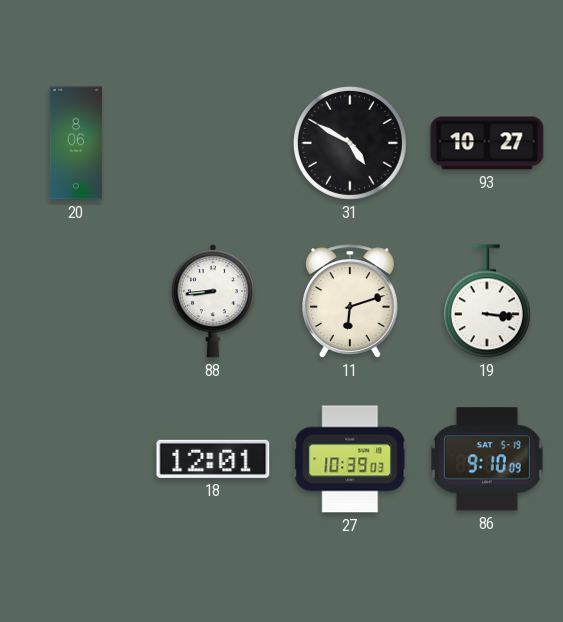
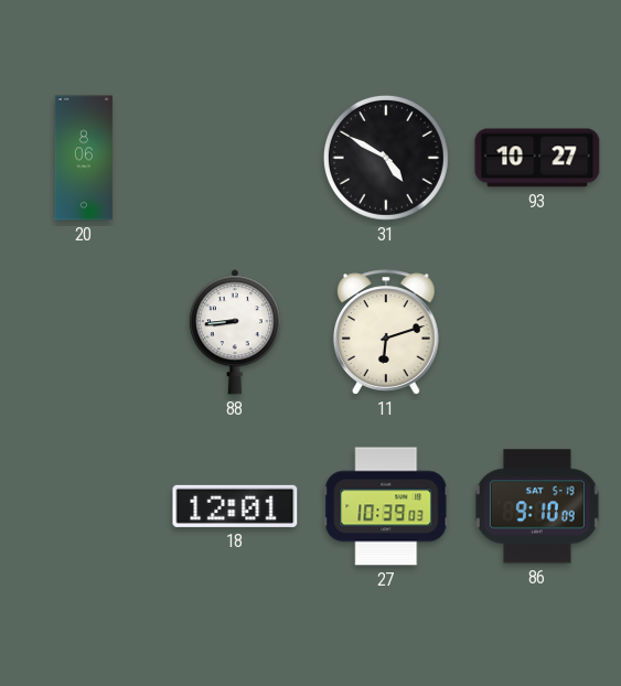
19: 3:16 -> none
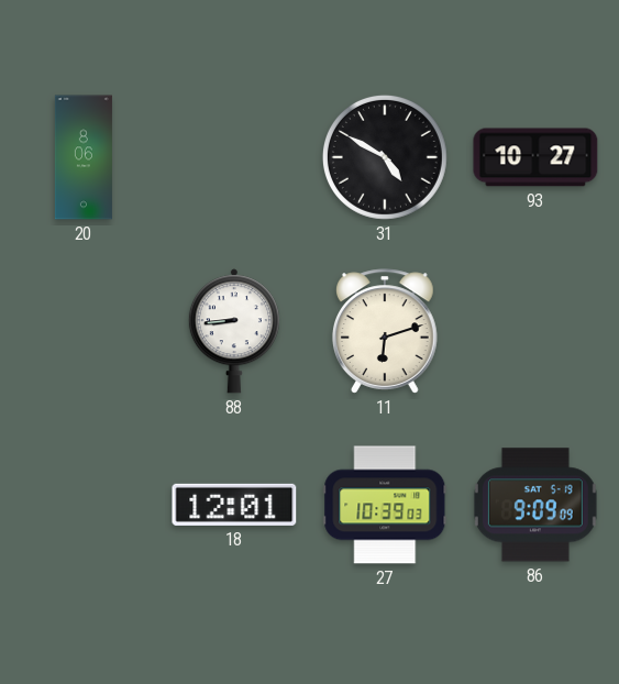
86: 9:10 -> 9:09
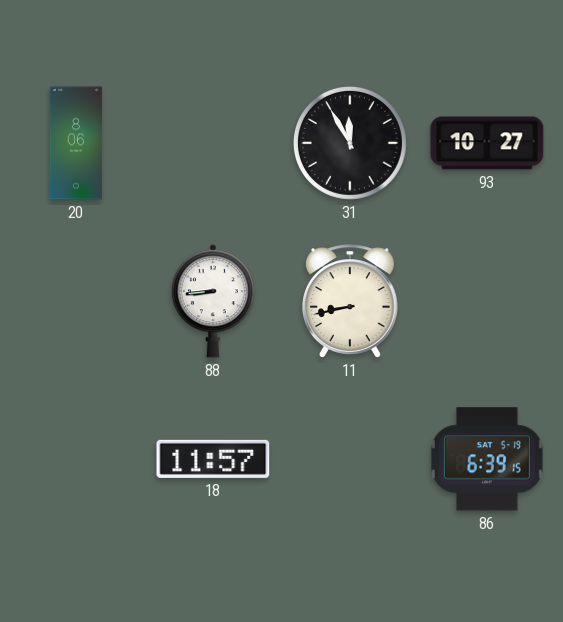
31: 4:50 -> 11:55
11: 6:12 -> 8:43
18: 12:01 -> 11:57
27: 10:39 -> none
86: 9:09 -> 6:39
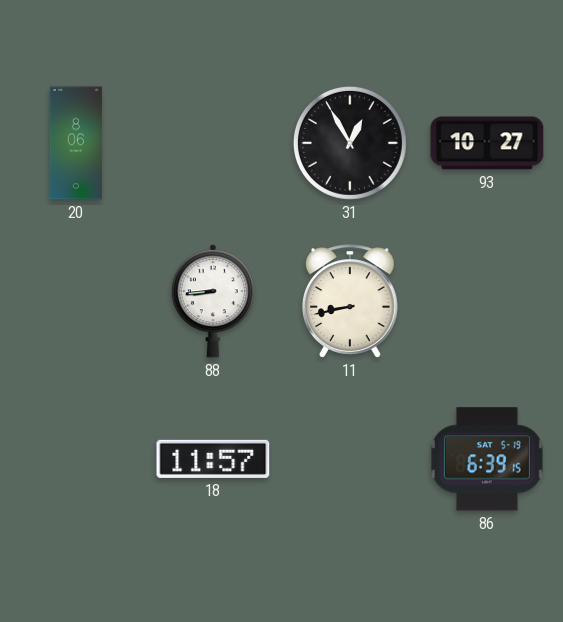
31: 11:55 -> 12:55
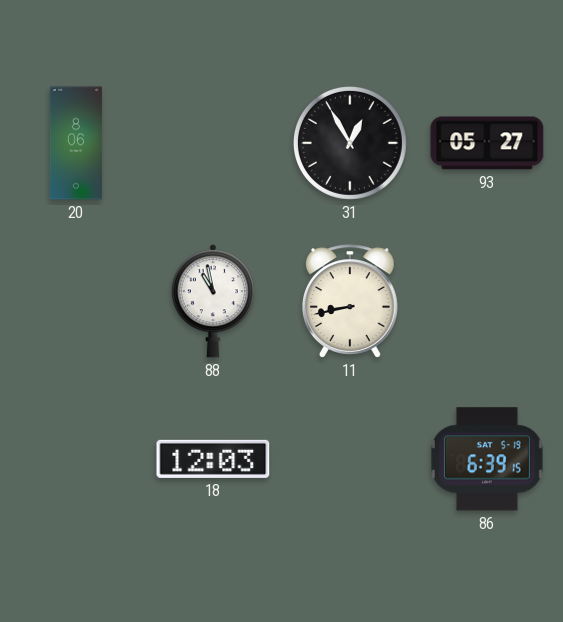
93: 10:27 -> 05:27
88: 8:44 -> 10:58
18: 11:57 -> 12:03
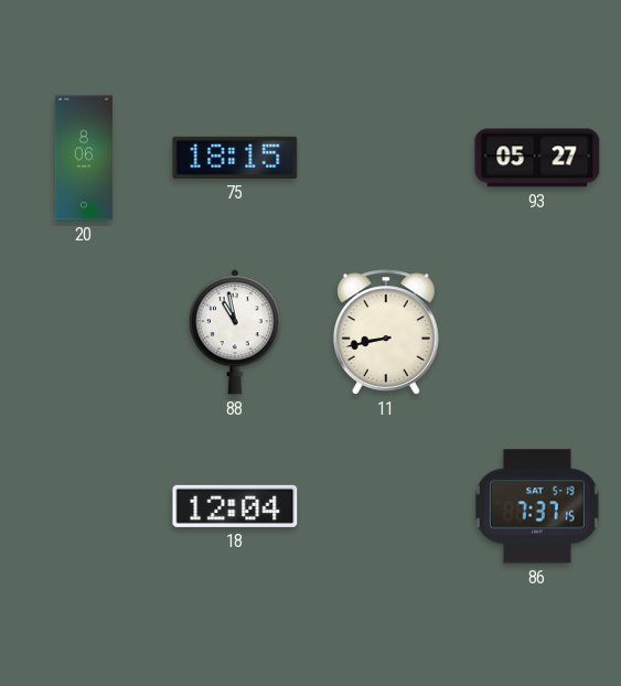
75: none -> 18:15
31: 12:55 -> none
18: 12:03 -> 12:04
86: 6:39 -> 7:37
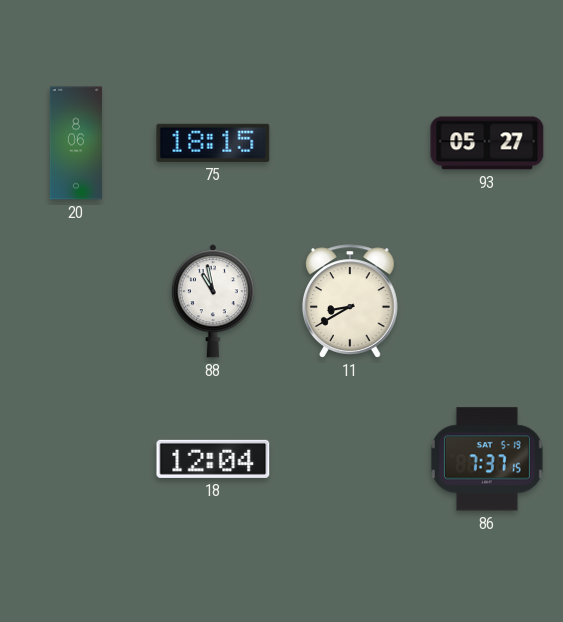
11: 8:43 -> 8:40
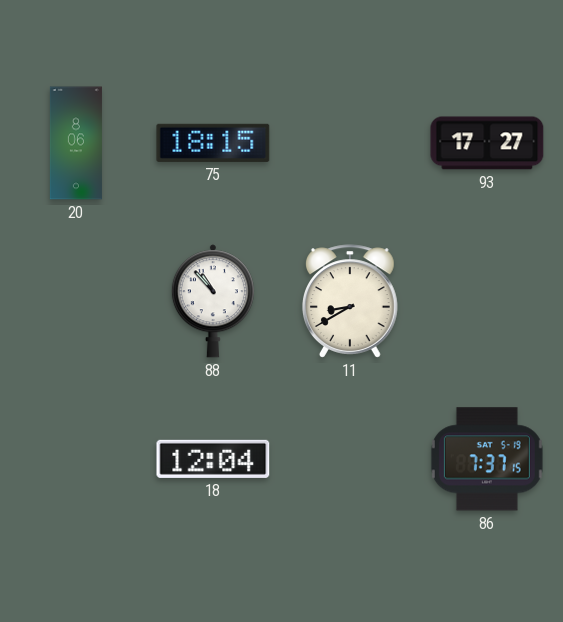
93: 05:27 -> 17:27
88: 10:58 -> 10:53
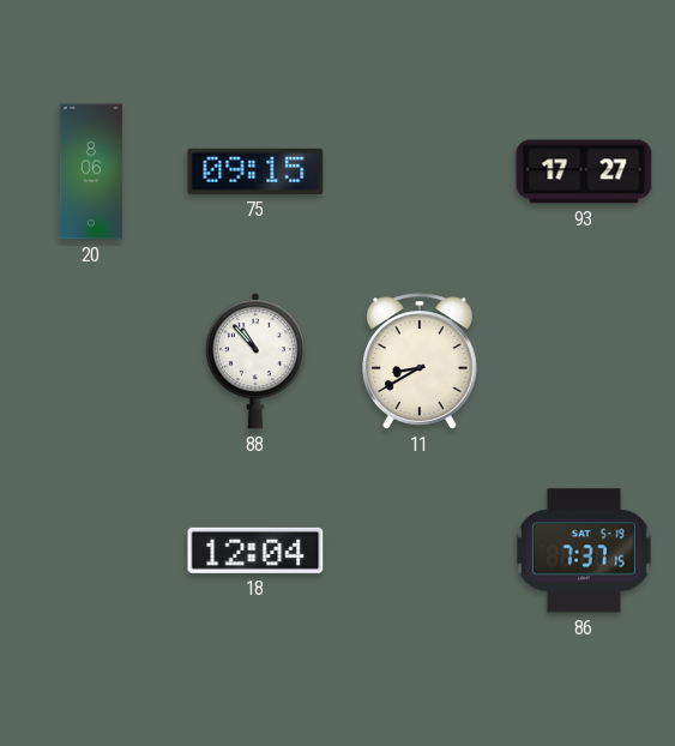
75: 18:15 -> 09:15
